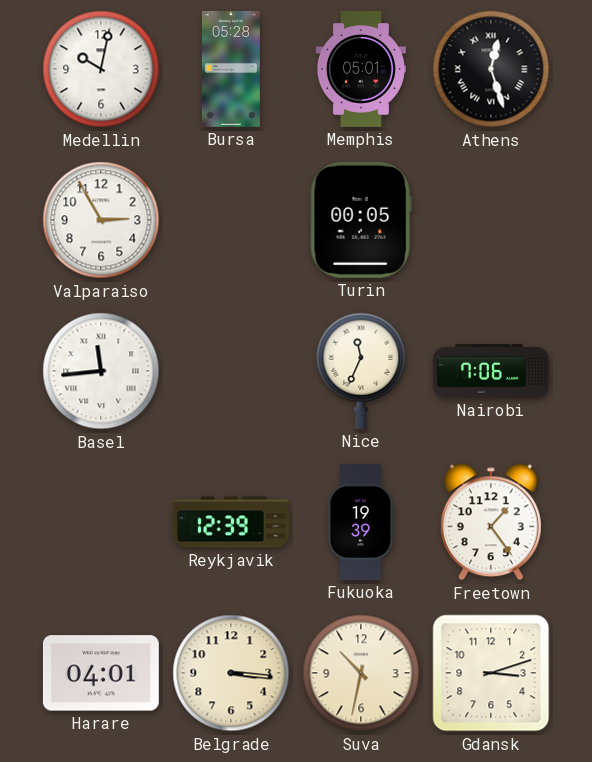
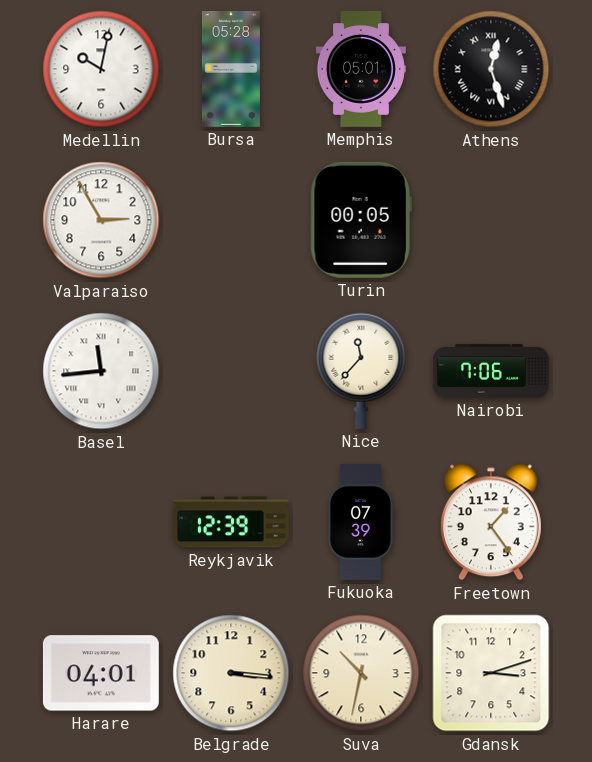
Nice: 11:34 -> 11:37
Fukuoka: 19:39 -> 07:39
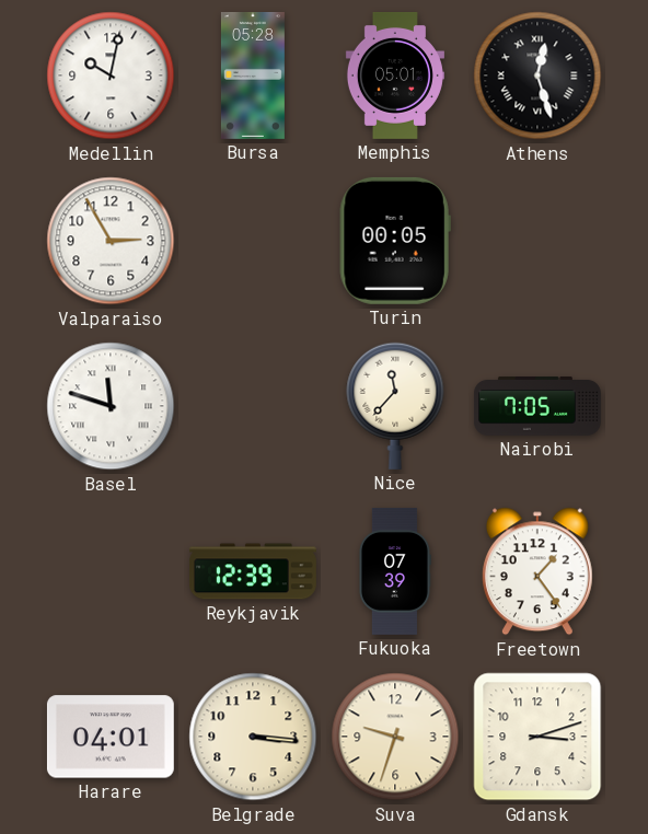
Basel: 11:44 -> 11:48
Nairobi: 7:06 -> 7:05
Suva: 10:32 -> 9:33
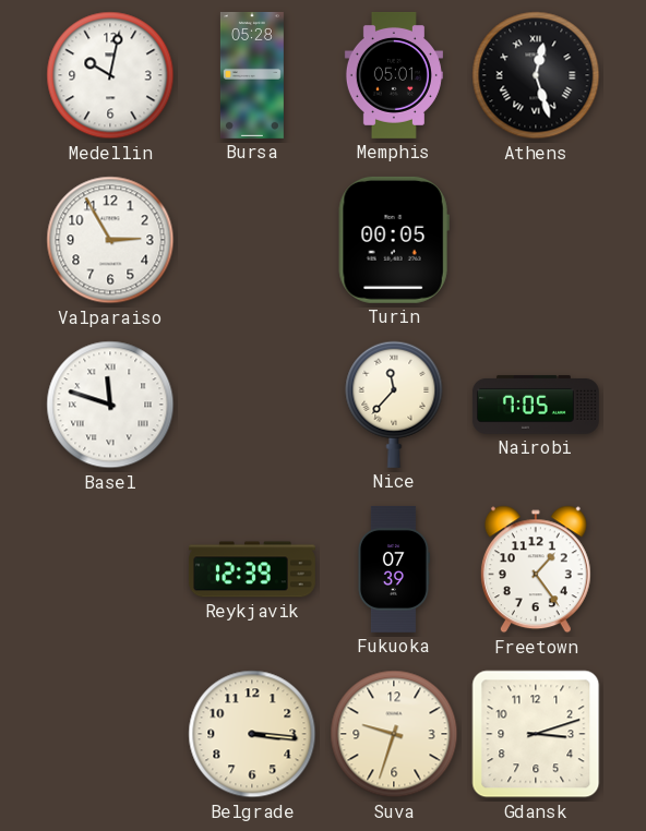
Harare: 04:01 -> none
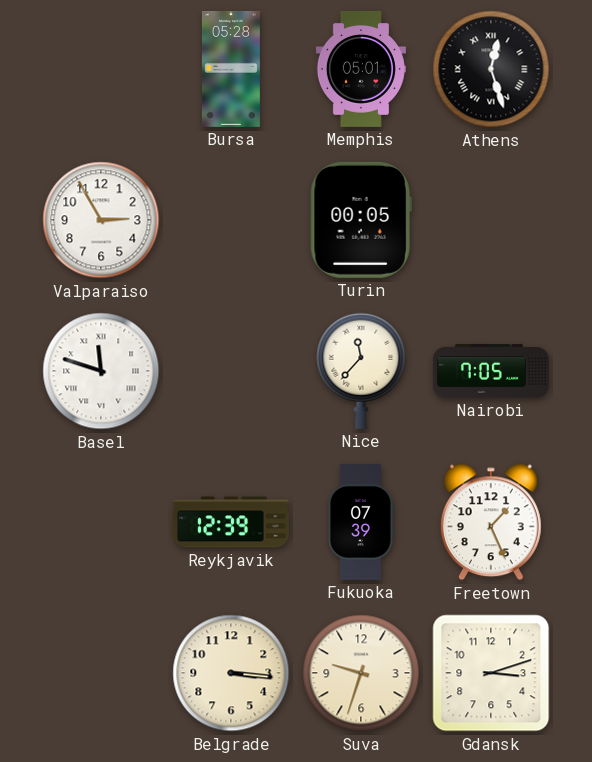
Medellin: 10:02 -> none
Freetown: 1:24 -> 1:26
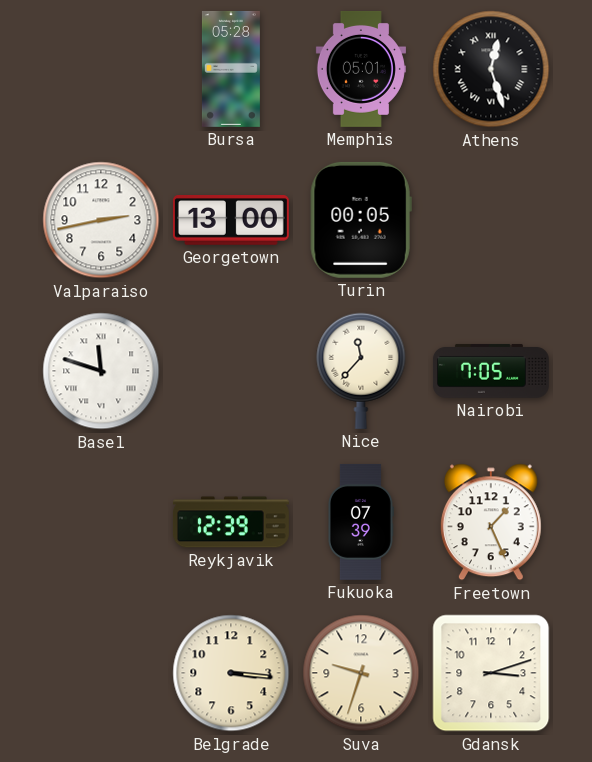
Valparaiso: 2:55 -> 2:43
Georgetown: none -> 13:00
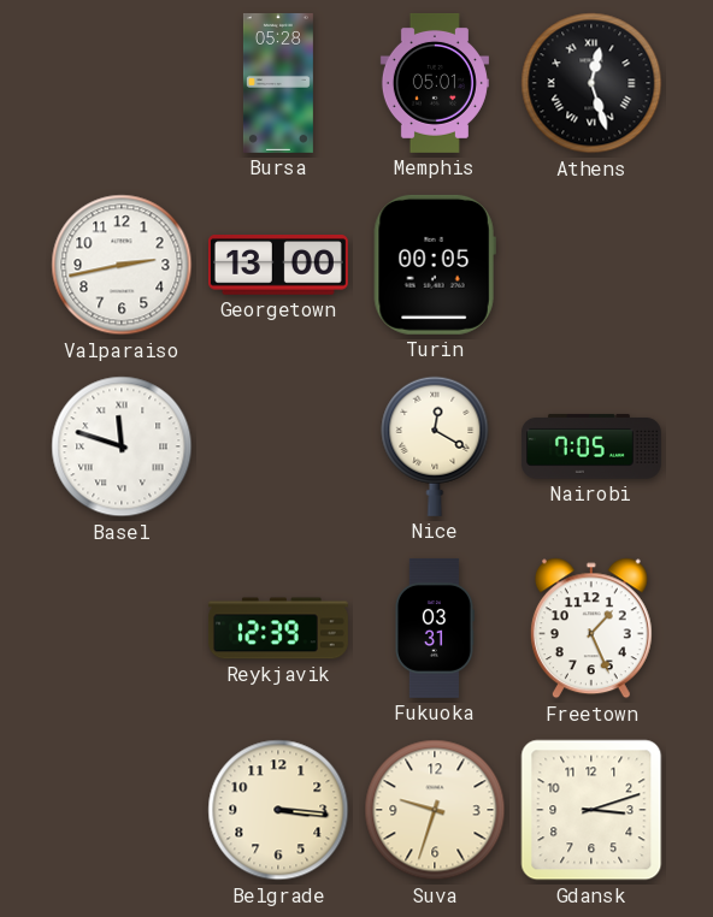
Nice: 11:37 -> 12:20
Fukuoka: 07:39 -> 03:31
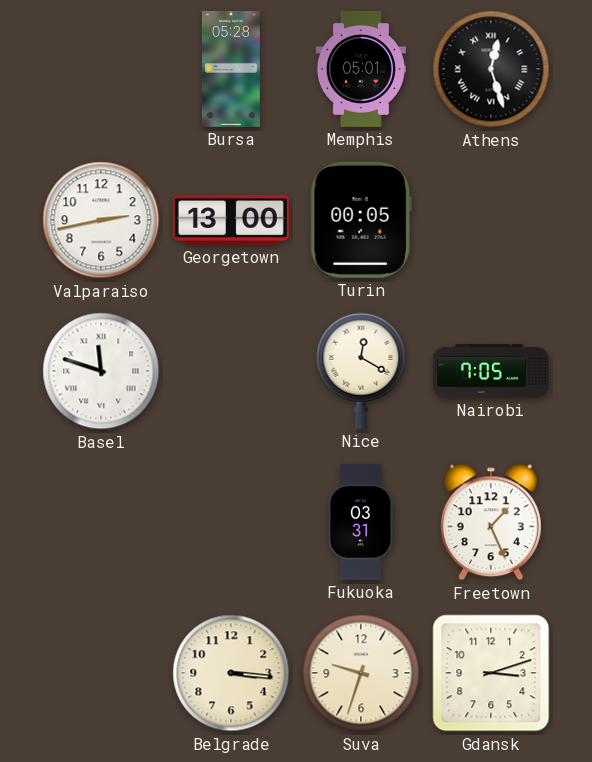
Reykjavik: 12:39 -> none
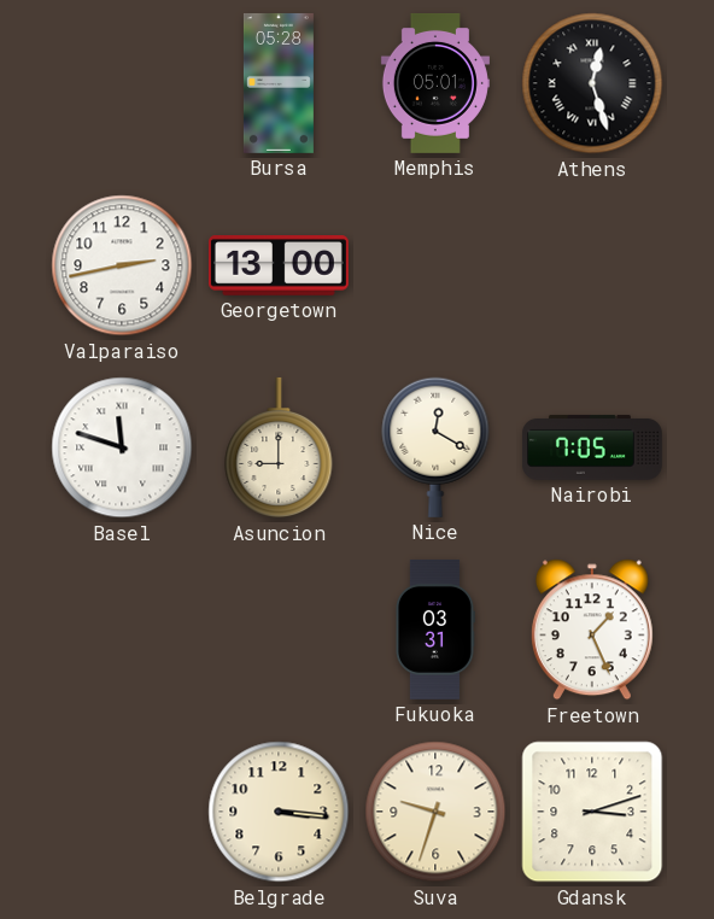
Turin: 00:05 -> none
Asuncion: none -> 9:00
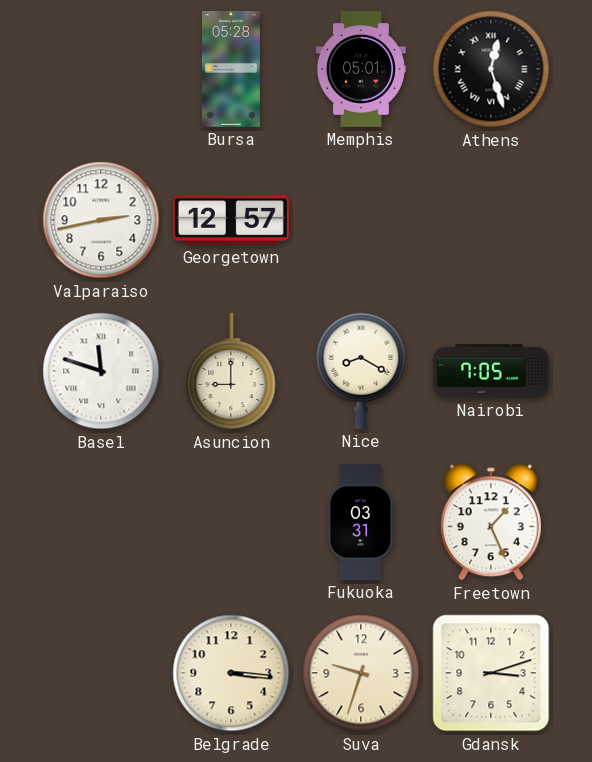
Georgetown: 13:00 -> 12:57
Nice: 12:20 -> 8:20
